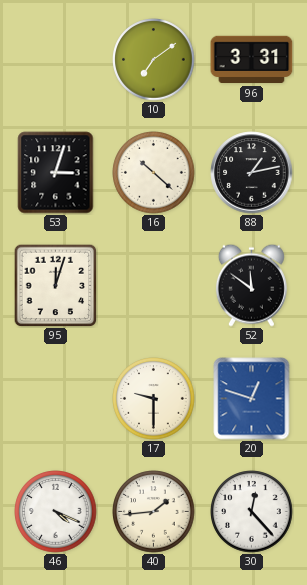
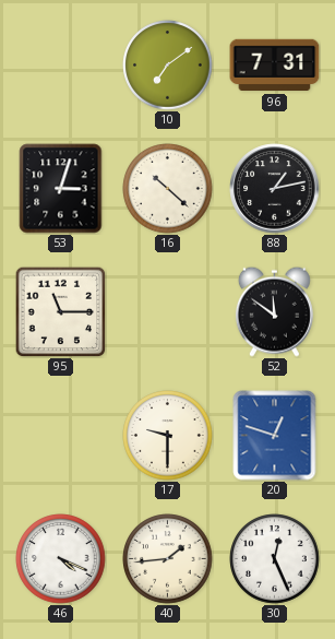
96: 3:31 -> 7:31
95: 12:03 -> 11:15
30: 12:23 -> 12:26
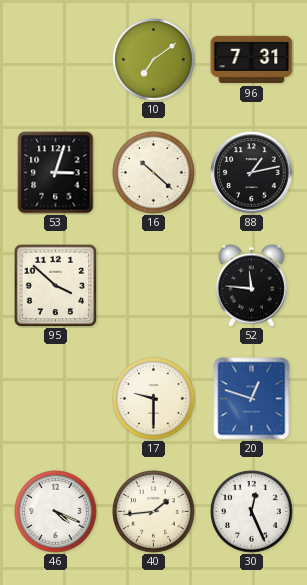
95: 11:15 -> 3:52
52: 11:51 -> 11:46
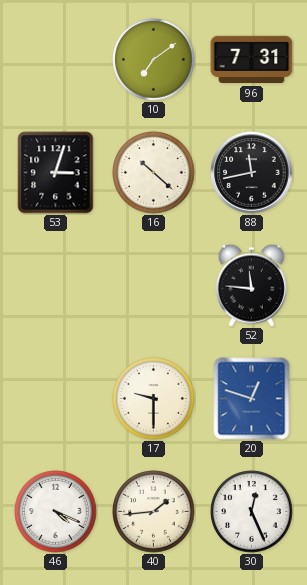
88: 1:13 -> 11:43
95: 3:52 -> none
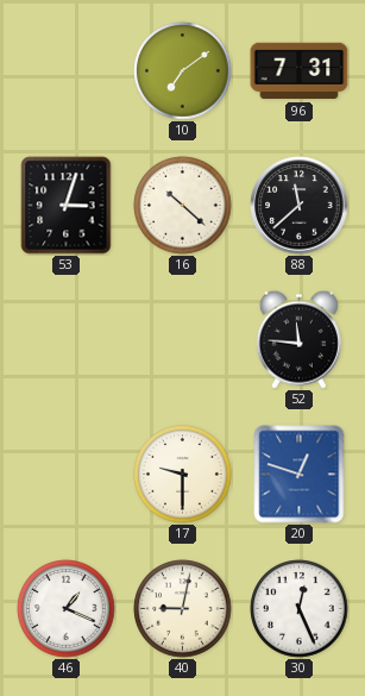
88: 11:43 -> 11:38
46: 4:19 -> 1:19
40: 1:44 -> 9:02
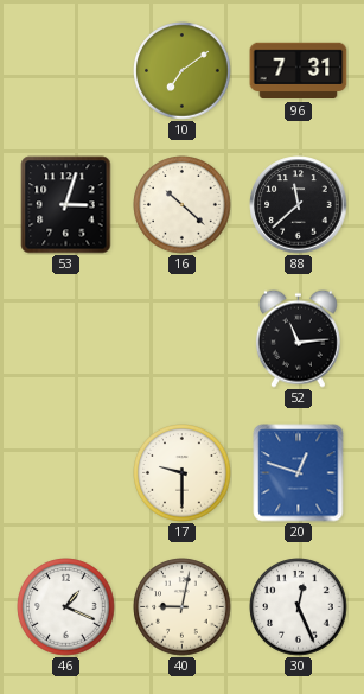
52: 11:46 -> 11:14
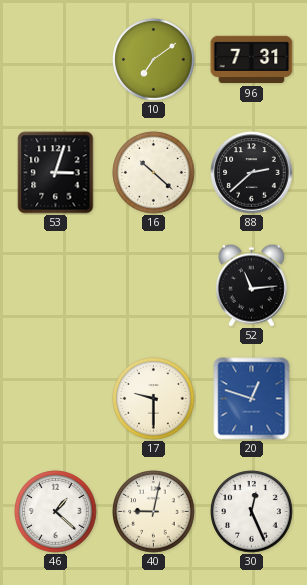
88: 11:38 -> 2:38
46: 1:19 -> 1:22
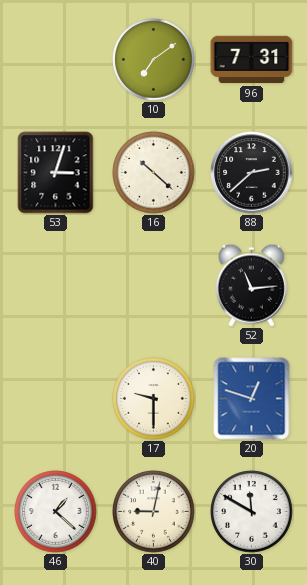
30: 12:26 -> 11:50
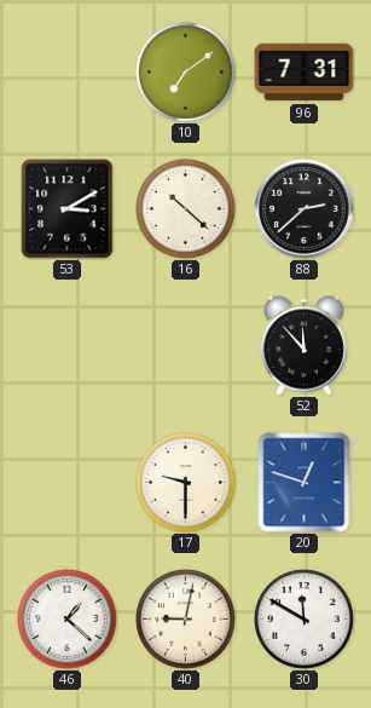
53: 3:03 -> 3:10
52: 11:14 -> 11:53
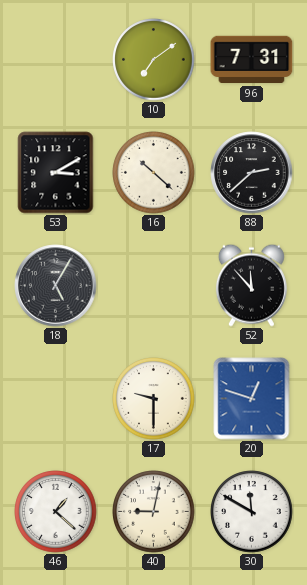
18: none -> 5:05
